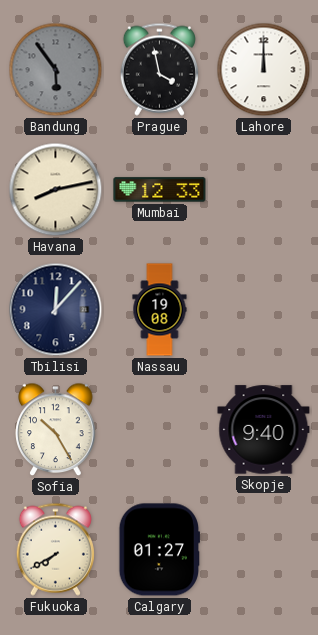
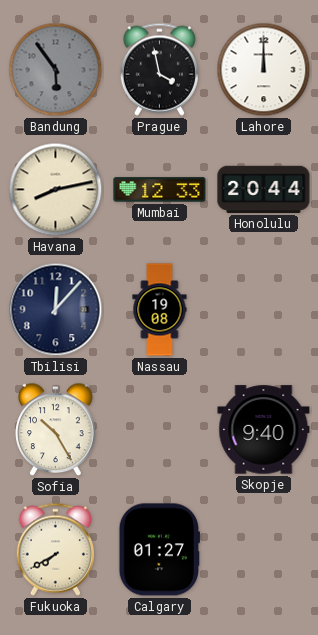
Honolulu: none -> 20:44
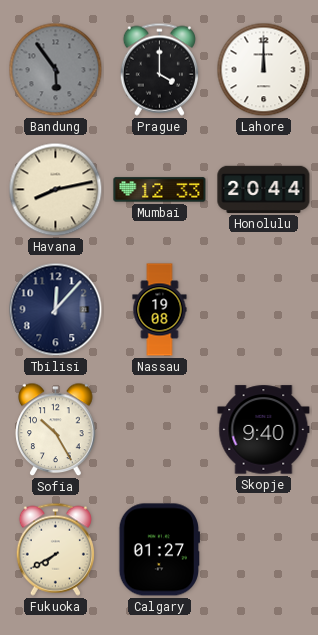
Prague: 3:58 -> 4:00
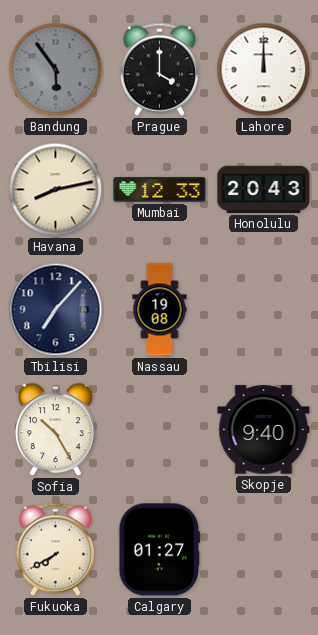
Honolulu: 20:44 -> 20:43
Tbilisi: 12:07 -> 7:07
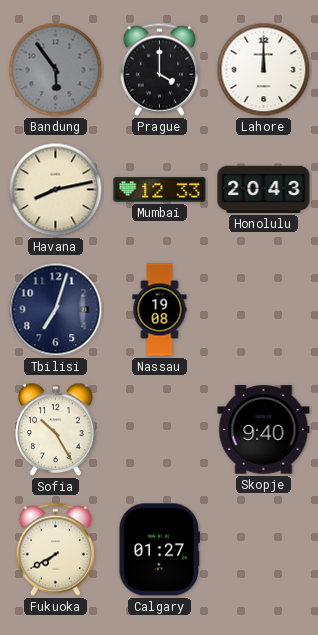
Tbilisi: 7:07 -> 7:03
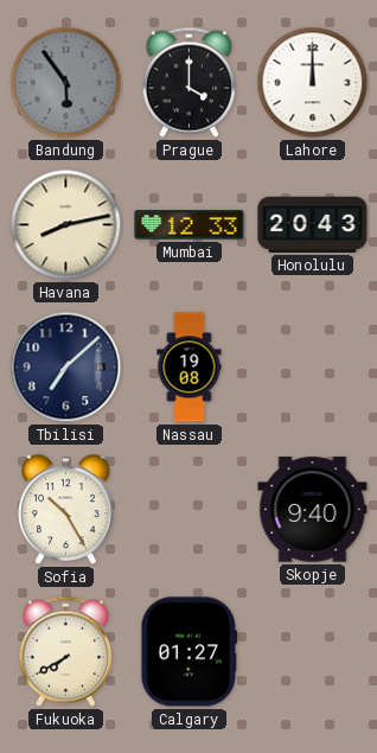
Tbilisi: 7:03 -> 7:08
